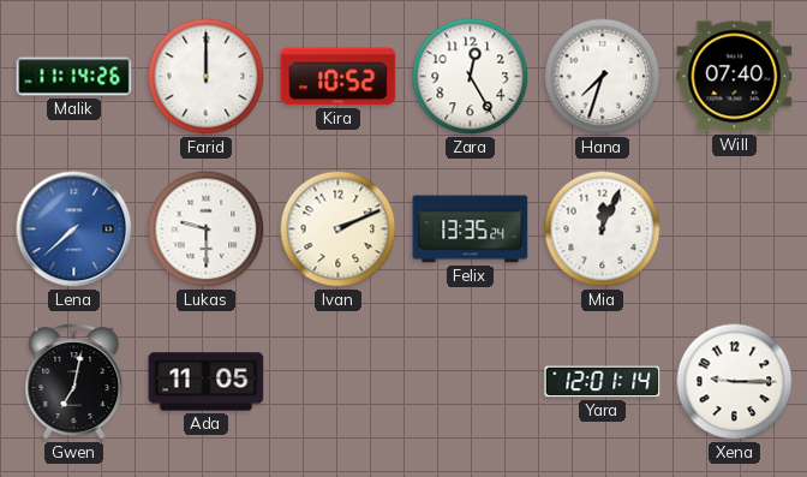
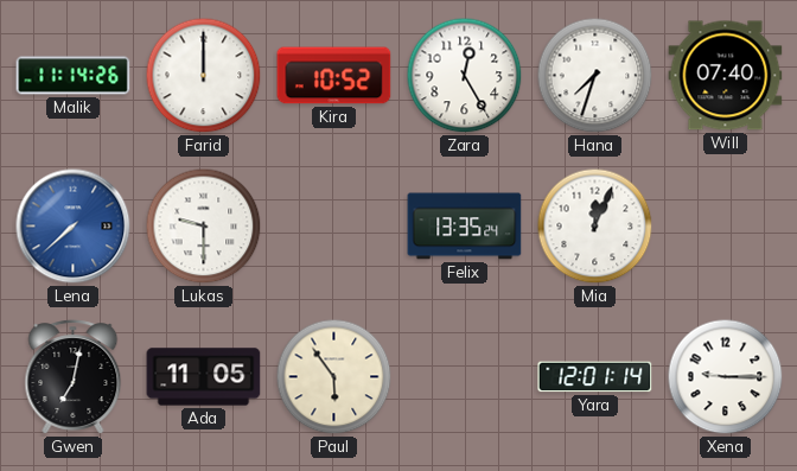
Ivan: 2:11 -> none
Paul: none -> 5:54
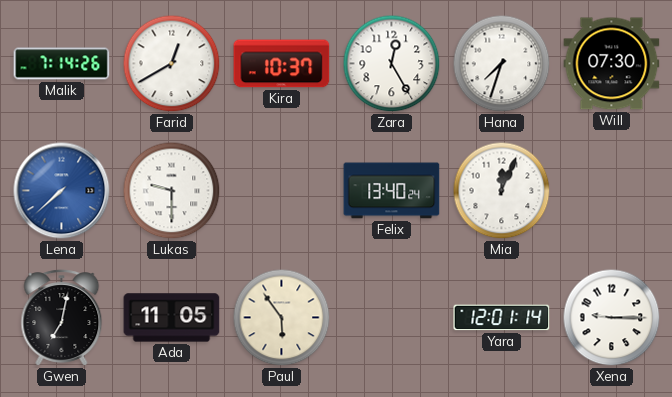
Malik: 11:14 -> 7:14
Farid: 12:00 -> 12:40
Kira: 10:52 -> 10:37
Will: 07:40 -> 07:30
Felix: 13:35 -> 13:40
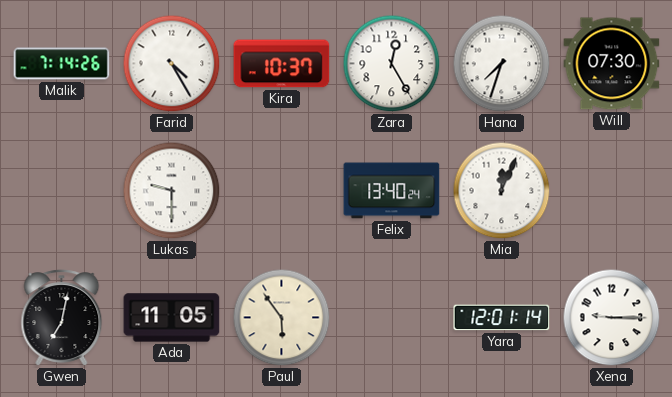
Farid: 12:40 -> 4:25
Lena: 7:38 -> none
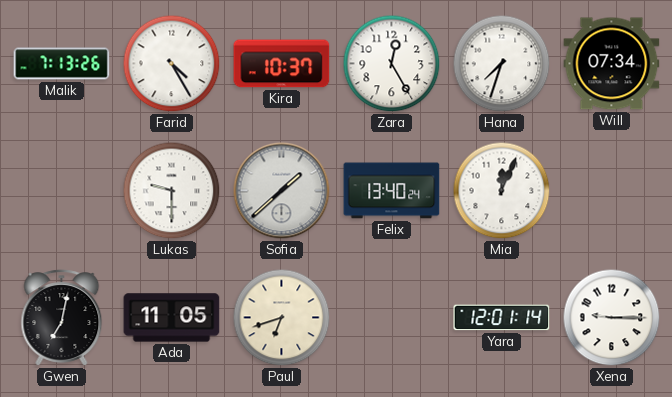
Malik: 7:14 -> 7:13
Will: 07:30 -> 07:34
Sofia: none -> 1:38
Paul: 5:54 -> 6:42
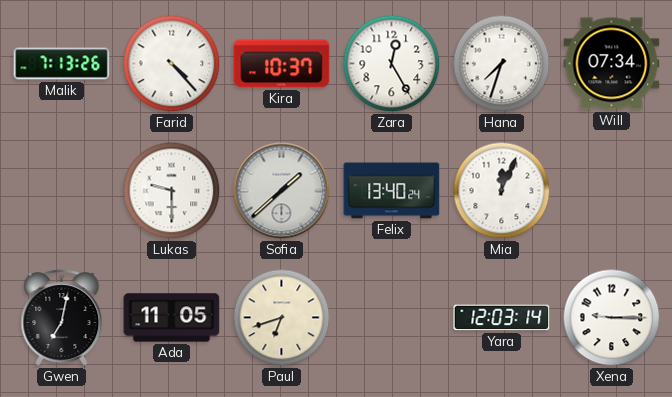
Farid: 4:25 -> 4:23
Yara: 12:01 -> 12:03
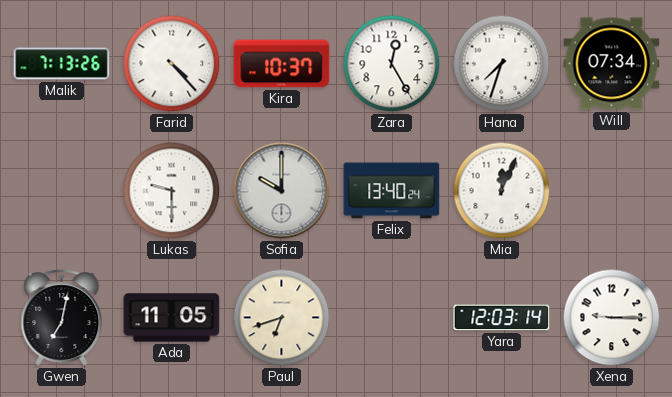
Sofia: 1:38 -> 10:00
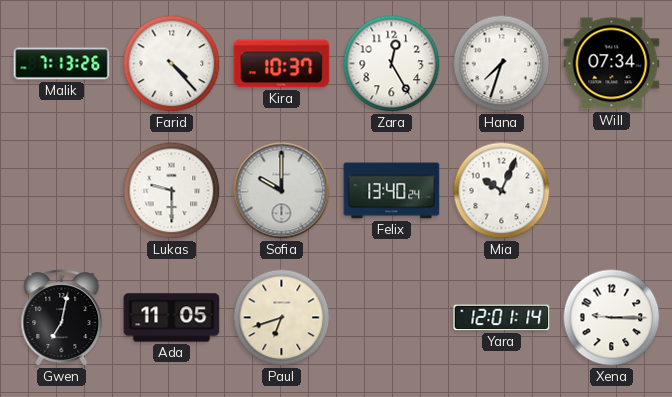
Mia: 12:04 -> 10:04
Yara: 12:03 -> 12:01
